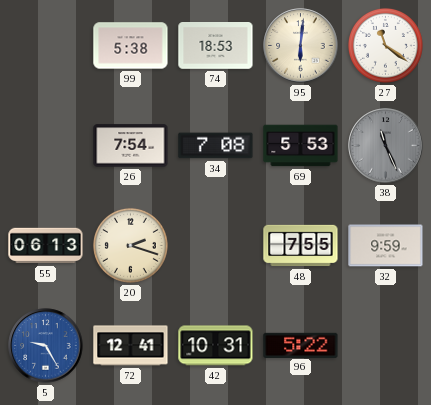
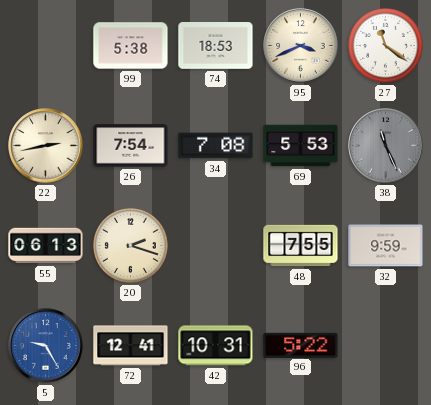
95: 6:01 -> 3:41
22: none -> 2:43
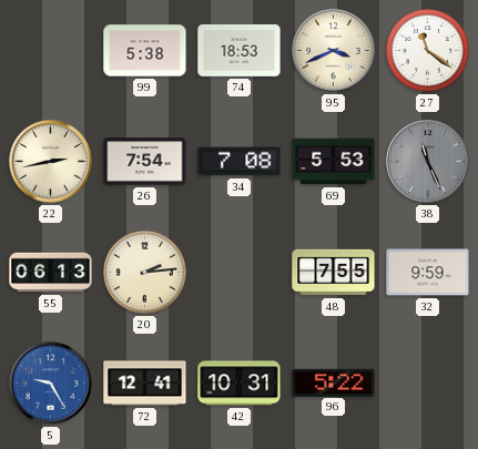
20: 2:18 -> 2:14
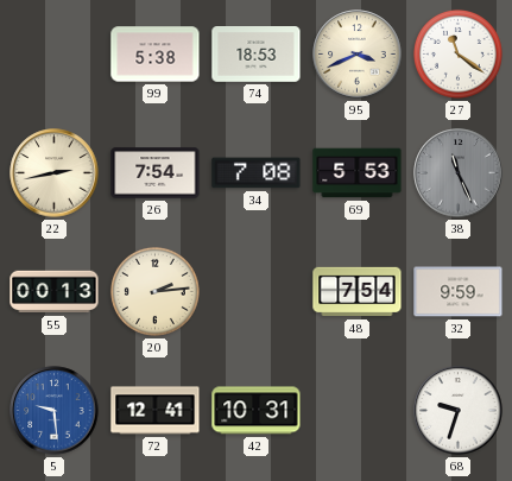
55: 06:13 -> 00:13
48: 7:55 -> 7:54
5: 9:25 -> 9:29
96: 5:22 -> none
68: none -> 9:33
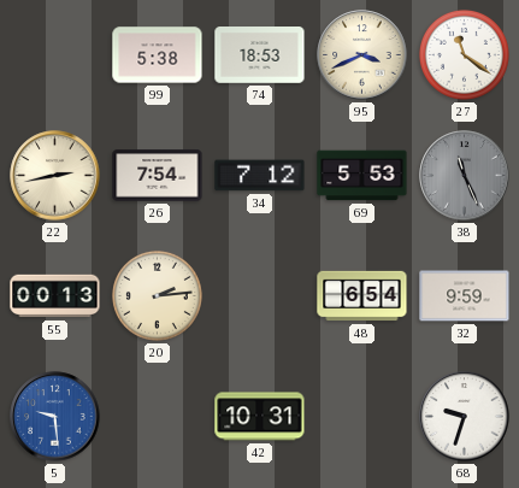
34: 7:08 -> 7:12
48: 7:54 -> 6:54
72: 12:41 -> none
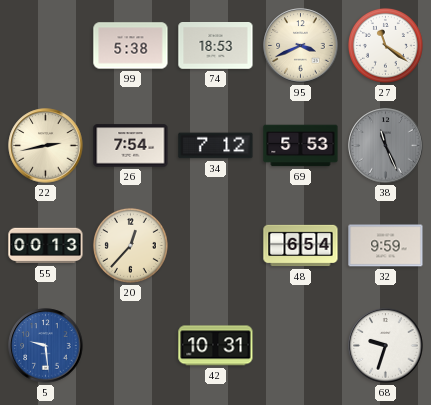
20: 2:14 -> 12:37
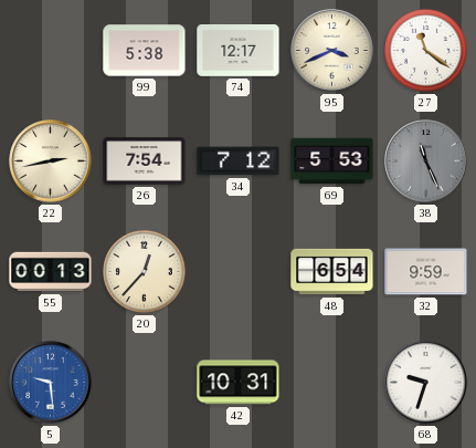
74: 18:53 -> 12:17
